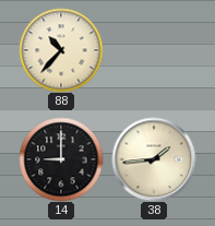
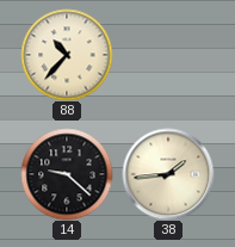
14: 9:00 -> 9:22
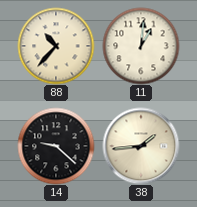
11: none -> 1:01
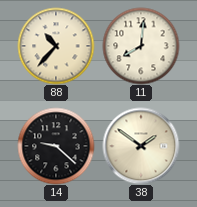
11: 1:01 -> 8:01
38: 1:44 -> 1:51
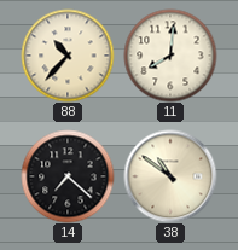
14: 9:22 -> 7:22
38: 1:51 -> 10:51
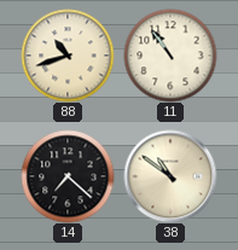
88: 10:37 -> 10:42
11: 8:01 -> 10:54
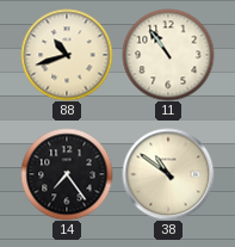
14: 7:22 -> 7:24
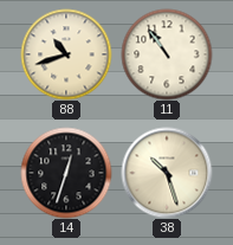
14: 7:24 -> 12:33
38: 10:51 -> 10:27
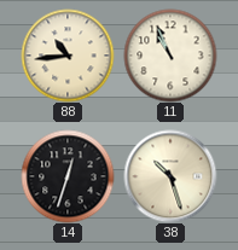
88: 10:42 -> 10:44
11: 10:54 -> 10:56
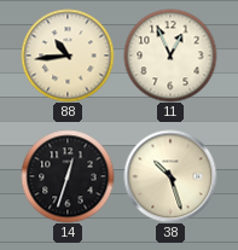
11: 10:56 -> 12:56
